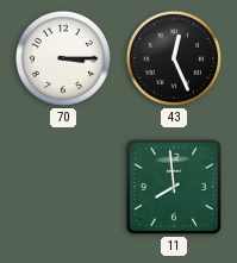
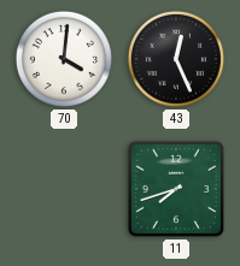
70: 3:15 -> 4:01
11: 7:59 -> 7:42
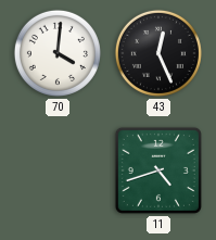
11: 7:42 -> 4:42
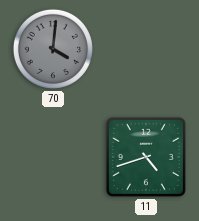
70 dial: white -> grey
43: 12:26 -> none
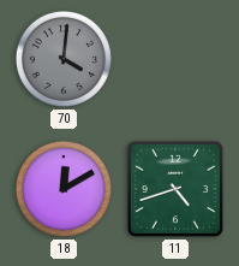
18: none -> 12:10
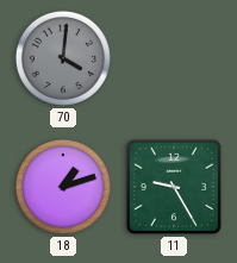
18: 12:10 -> 1:12
11: 4:42 -> 9:25
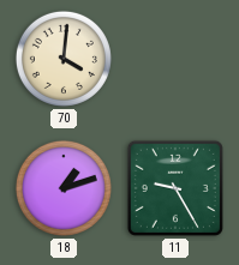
70 dial: grey -> cream
